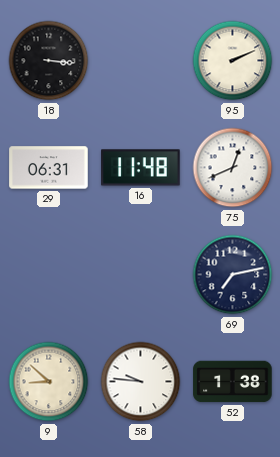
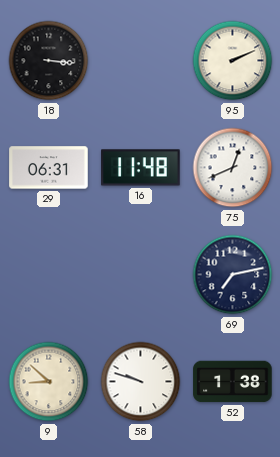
58: 9:46 -> 9:48
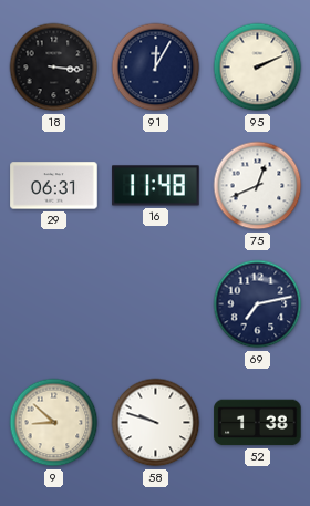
91: none -> 12:05
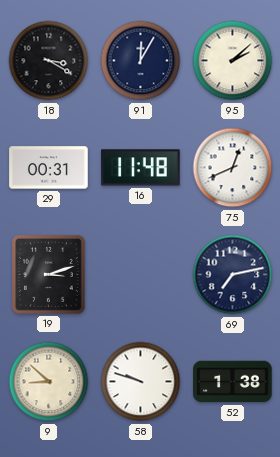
18: 3:16 -> 3:20
95: 2:11 -> 2:08
29: 06:31 -> 00:31
19: none -> 3:12
